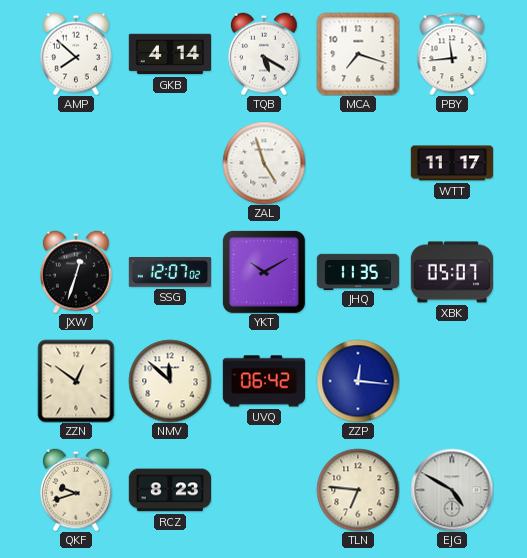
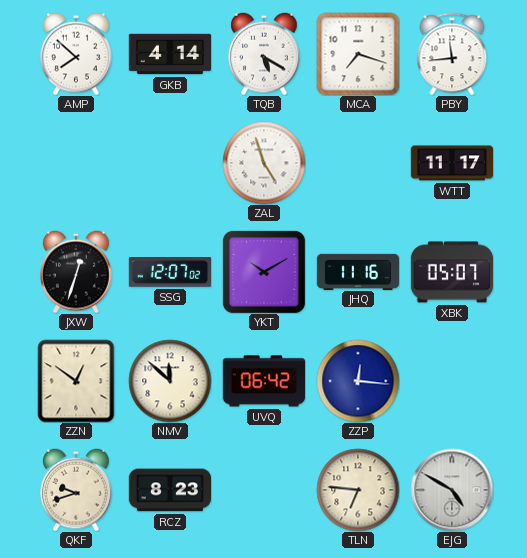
JHQ: 11:35 -> 11:16
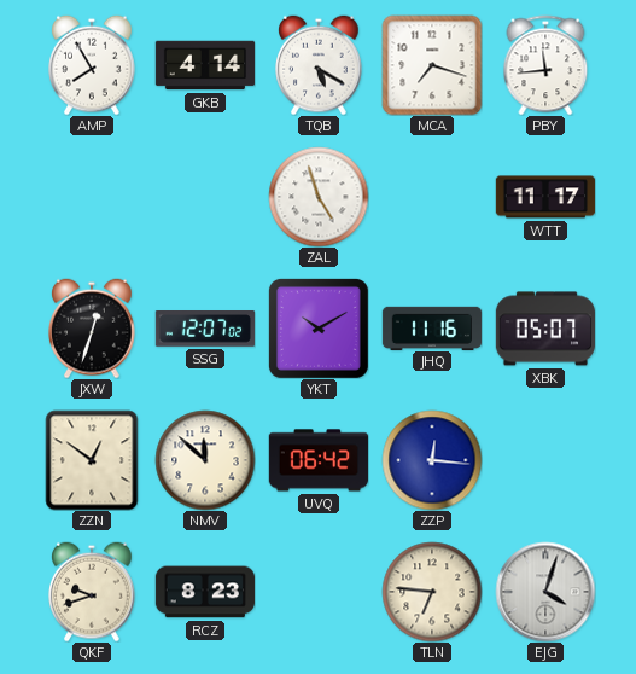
AMP: 7:52 -> 7:55
EJG: 4:50 -> 4:03
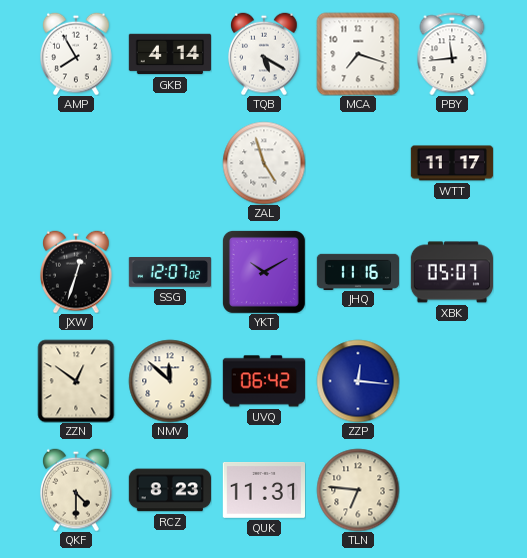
QKF: 9:42 -> 4:30
QUK: none -> 11:31
EJG: 4:03 -> none
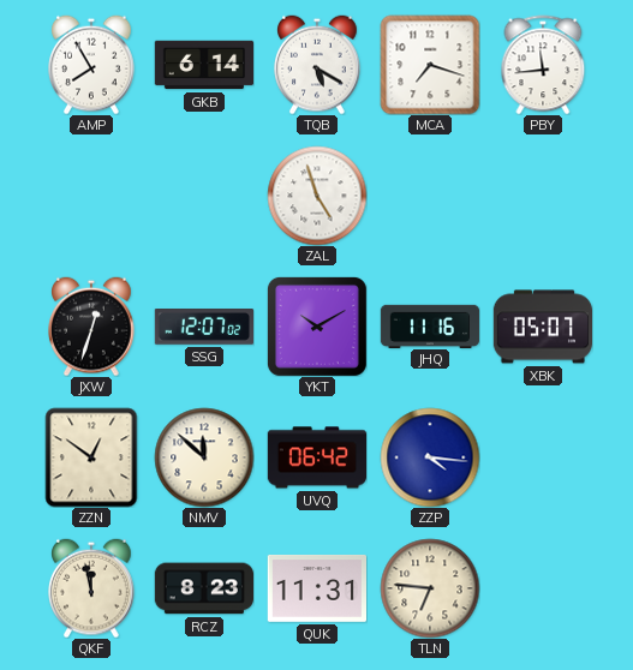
GKB: 4:14 -> 6:14
WTT: 11:17 -> none
ZZP: 12:16 -> 4:16
QKF: 4:30 -> 11:58
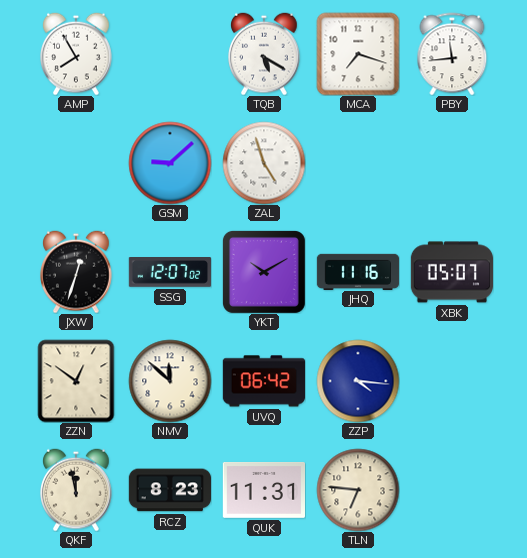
GKB: 6:14 -> none
GSM: none -> 9:08
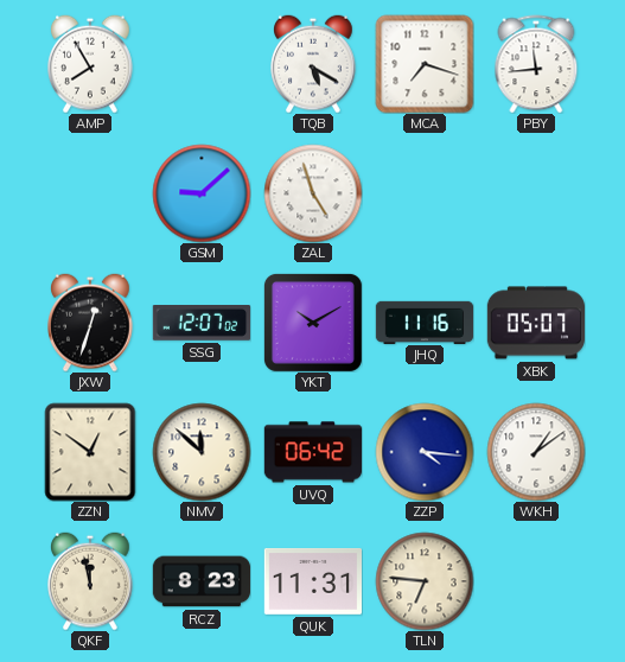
WKH: none -> 1:09
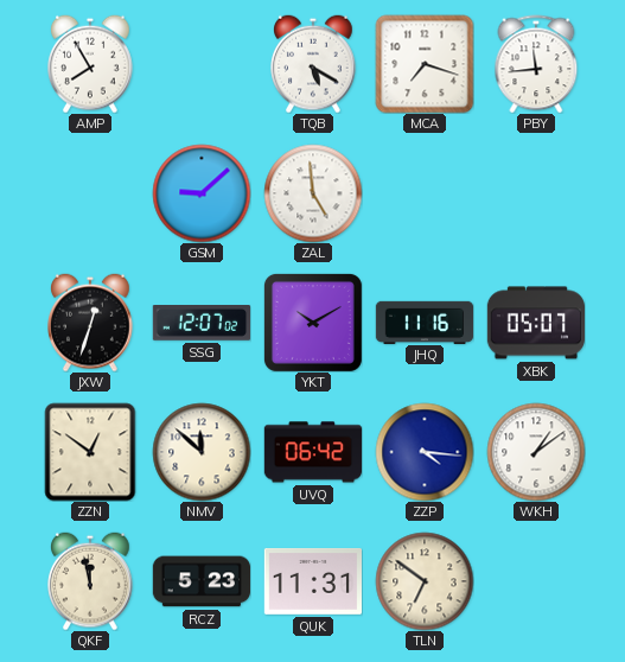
ZAL: 4:57 -> 4:59
RCZ: 8:23 -> 5:23
TLN: 6:46 -> 6:51
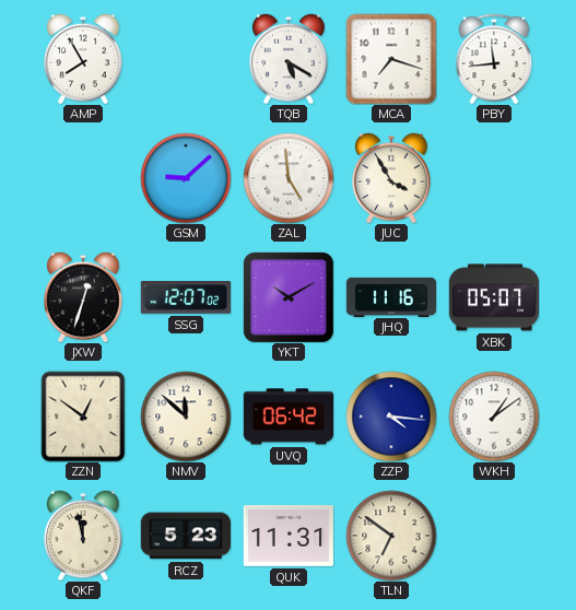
JUC: none -> 3:55
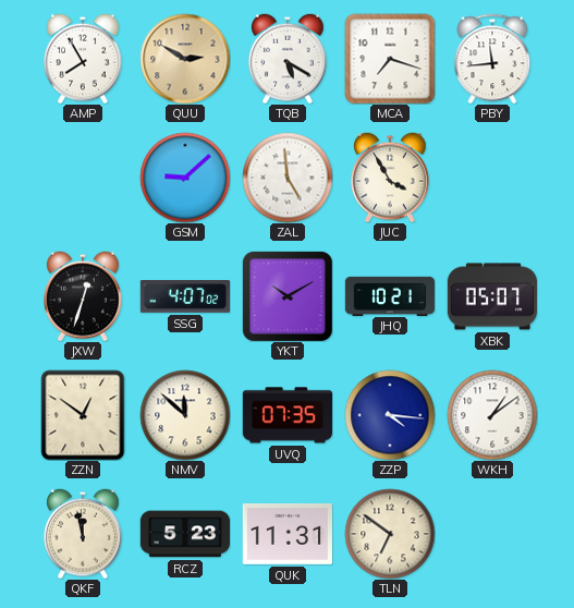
QUU: none -> 2:50
SSG: 12:07 -> 4:07
JHQ: 11:16 -> 10:21
UVQ: 06:42 -> 07:35
